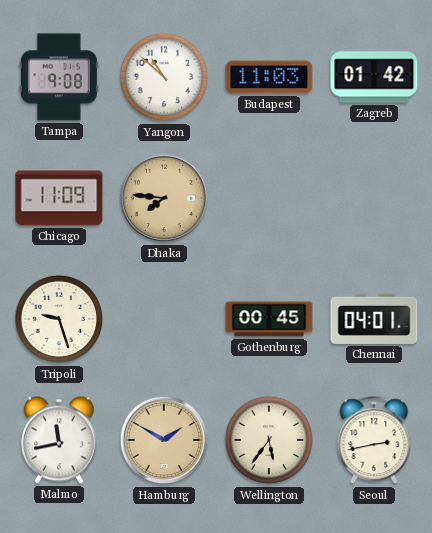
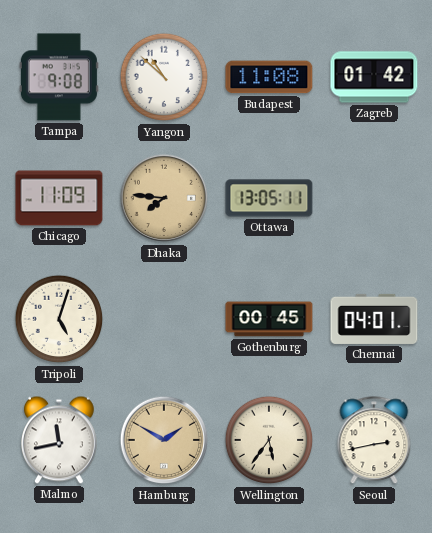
Budapest: 11:03 -> 11:08
Ottawa: none -> 13:05
Tripoli: 9:27 -> 5:03
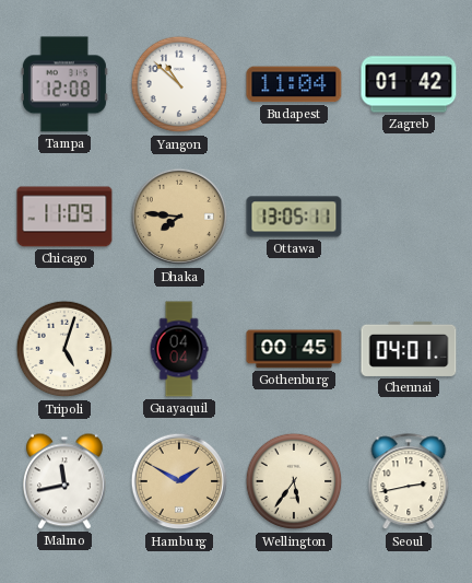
Tampa: 9:08 -> 12:08
Budapest: 11:08 -> 11:04
Guayaquil: none -> 04:04
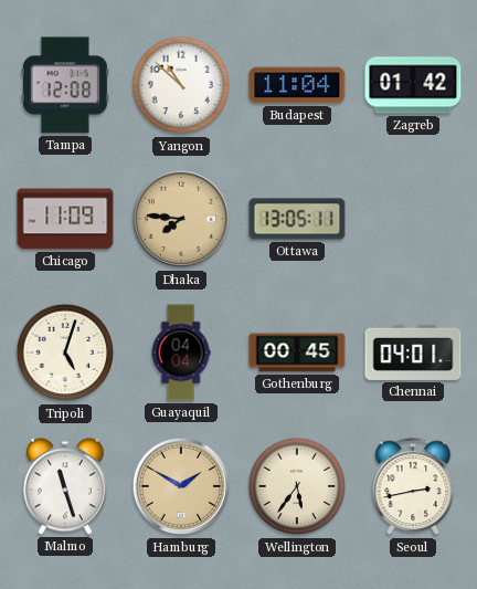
Malmo: 11:43 -> 11:27
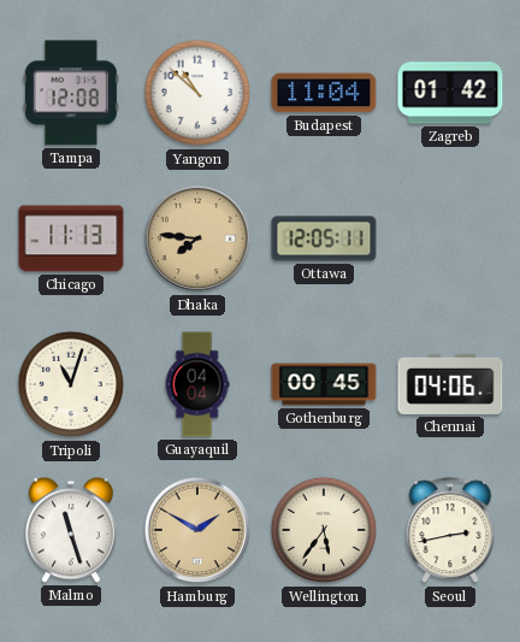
Chicago: 11:09 -> 11:13
Ottawa: 13:05 -> 12:05
Tripoli: 5:03 -> 11:03
Chennai: 04:01 -> 04:06
